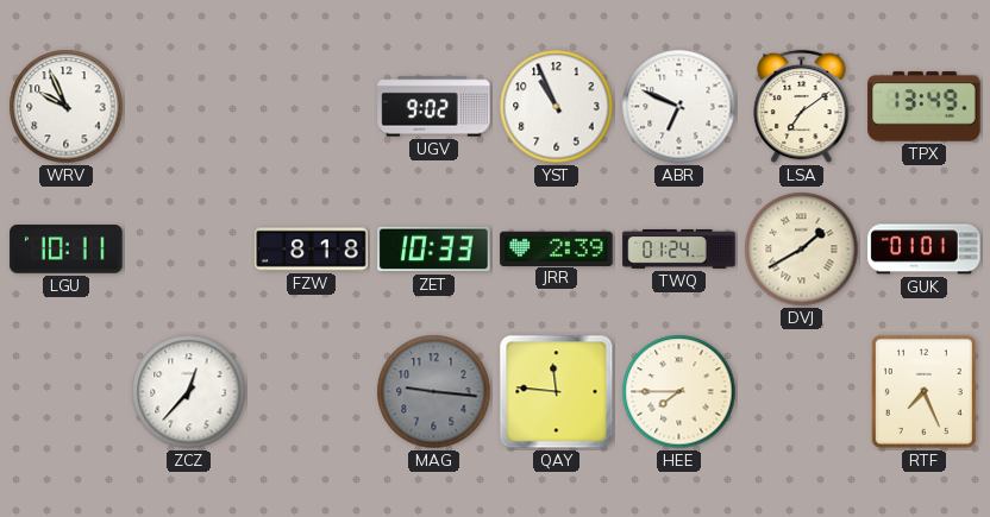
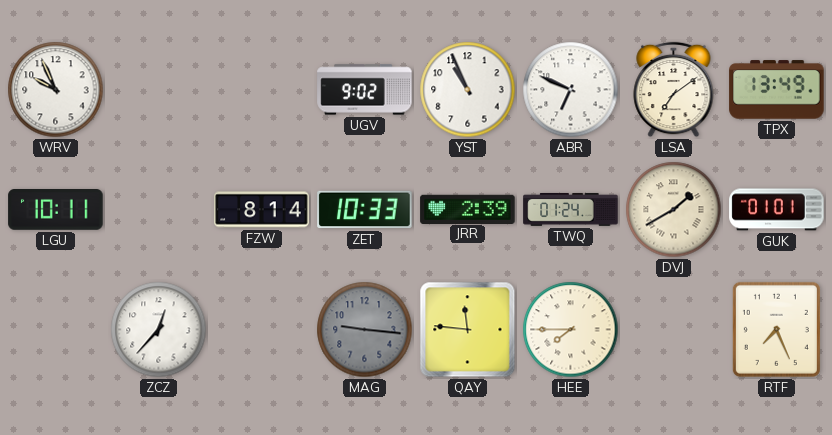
FZW: 8:18 -> 8:14
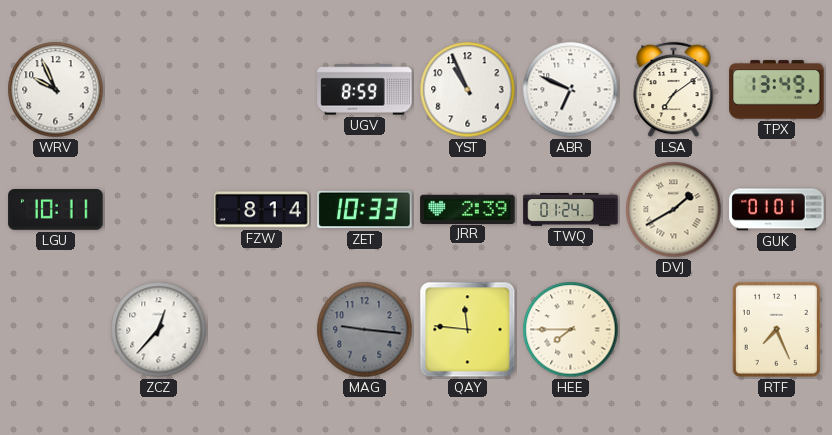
UGV: 9:02 -> 8:59
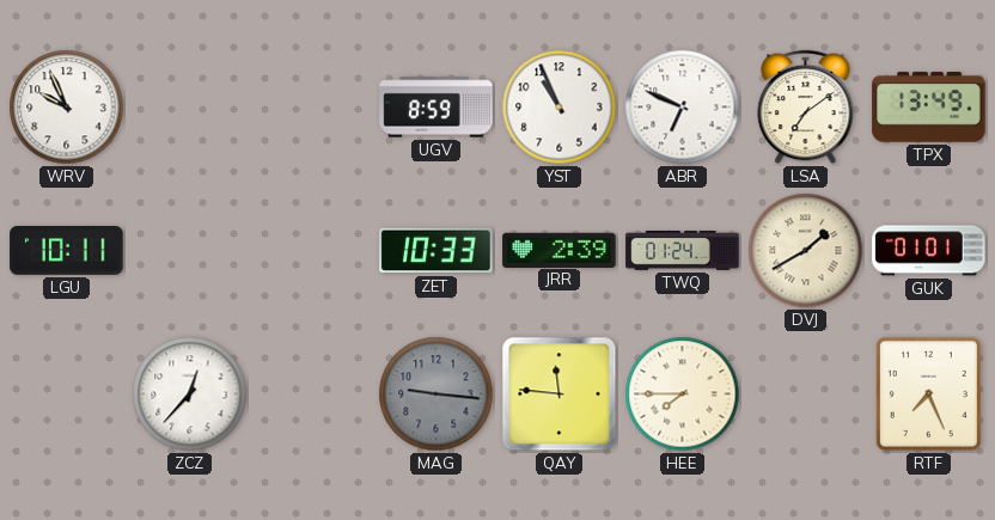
FZW: 8:14 -> none
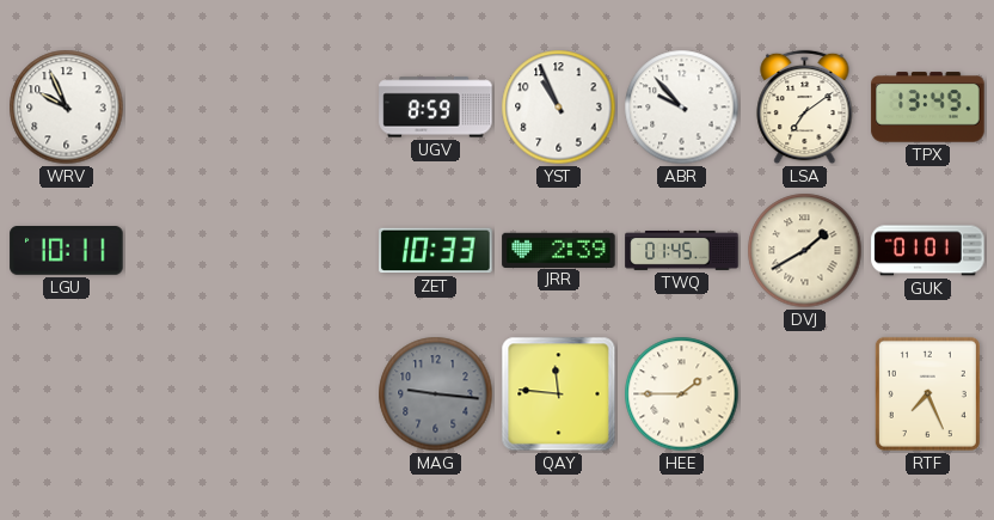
ABR: 6:49 -> 9:53
TWQ: 01:24 -> 01:45
ZCZ: 12:37 -> none
HEE: 7:45 -> 1:45
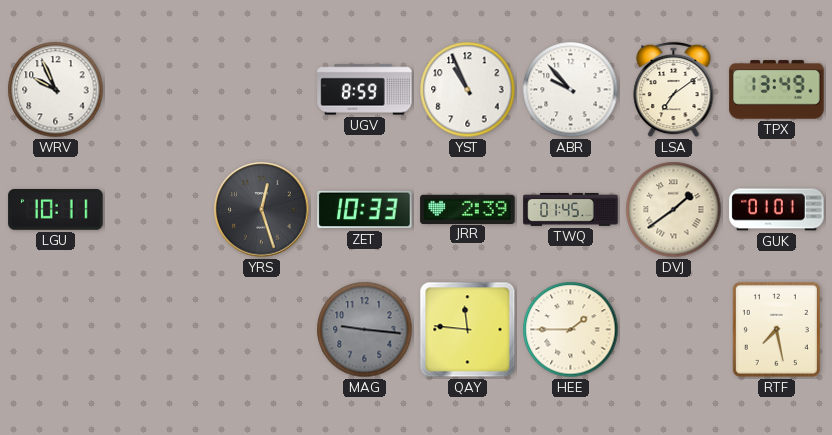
YRS: none -> 12:27
DVJ: 1:40 -> 1:39
RTF: 7:26 -> 7:28
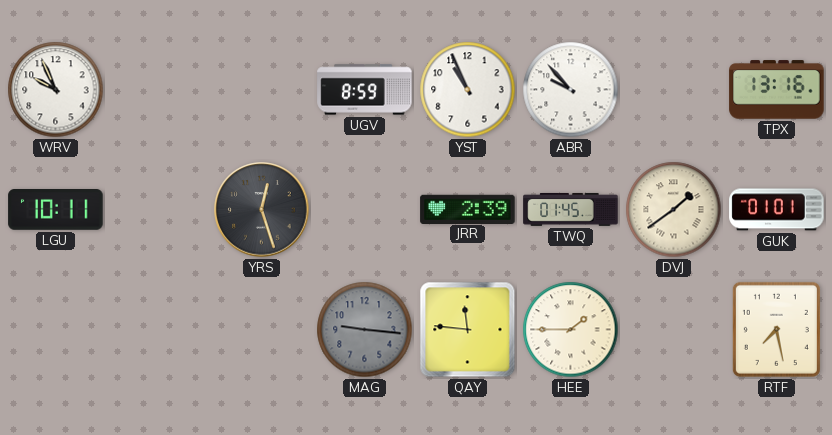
LSA: 7:09 -> none
TPX: 13:49 -> 13:16
ZET: 10:33 -> none
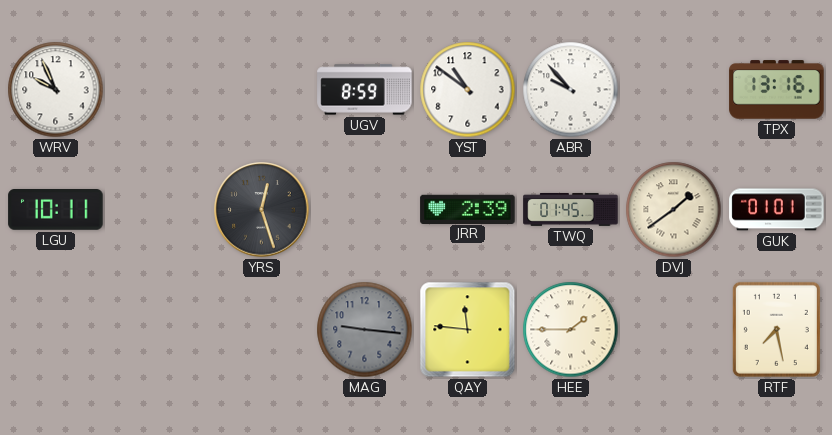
YST: 10:56 -> 10:51
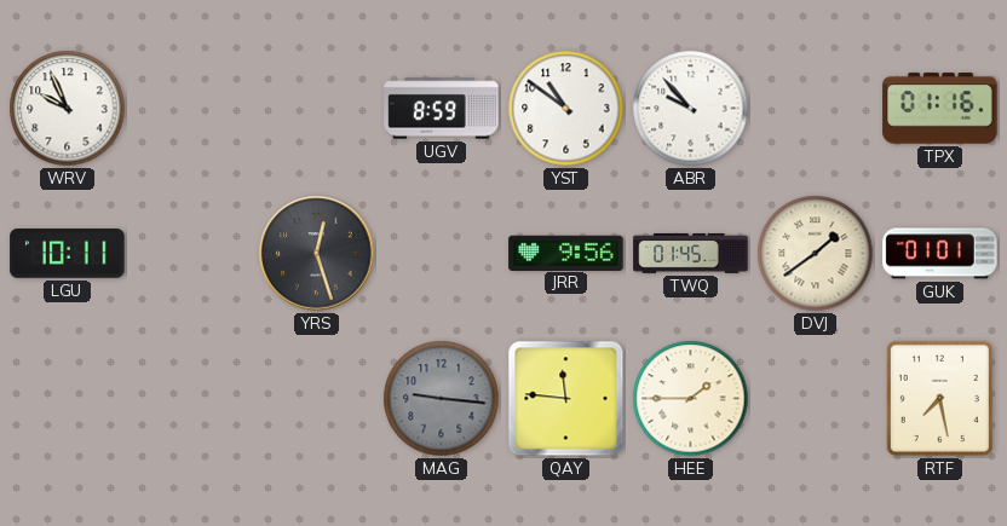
TPX: 13:16 -> 01:16
JRR: 2:39 -> 9:56
